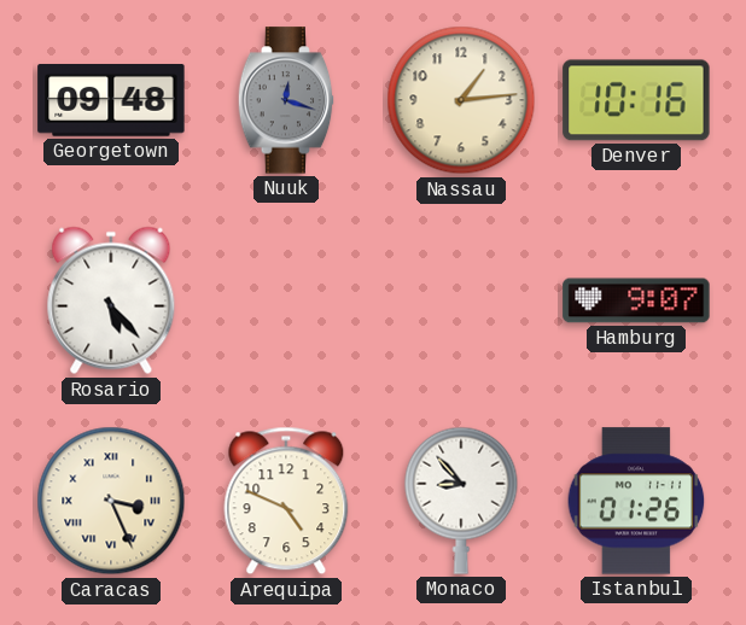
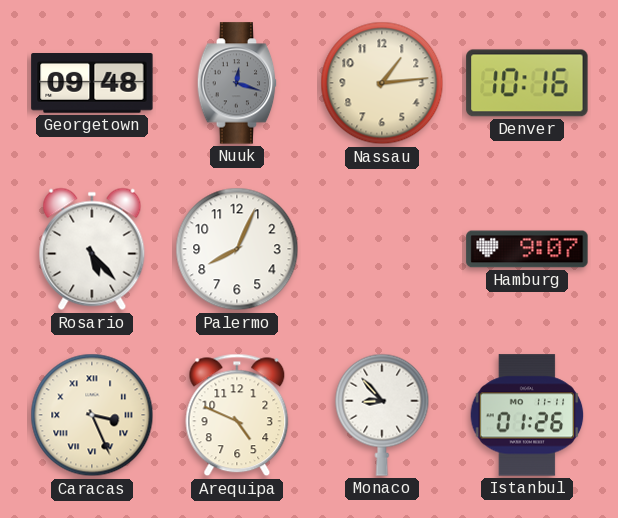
Palermo: none -> 8:04
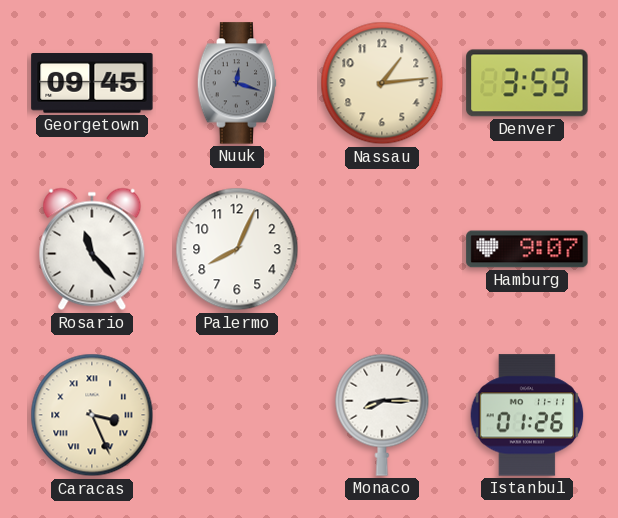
Georgetown: 09:48 -> 09:45
Denver: 10:16 -> 3:59
Rosario: 5:23 -> 11:23
Arequipa: 4:49 -> none
Monaco: 8:53 -> 8:15
